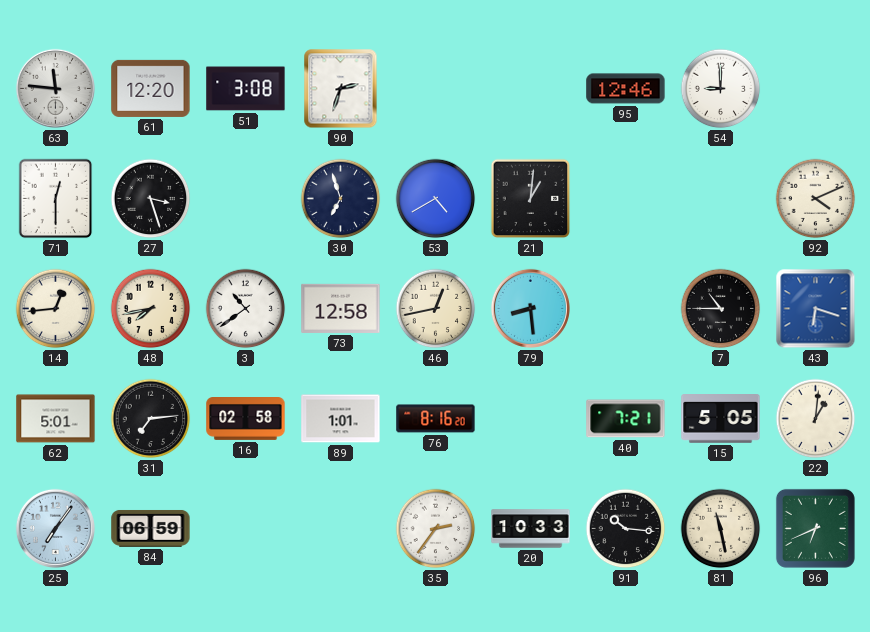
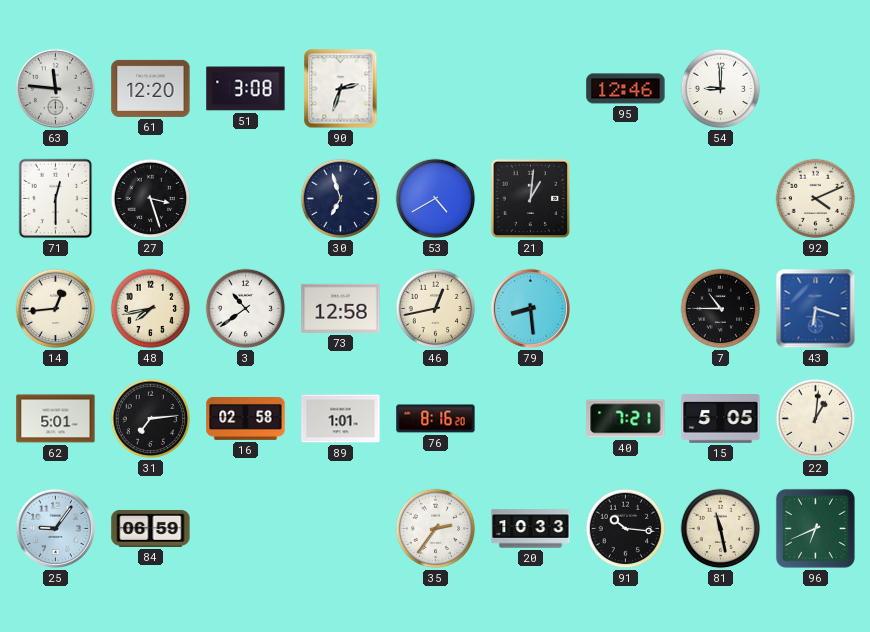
25: 7:06 -> 9:06
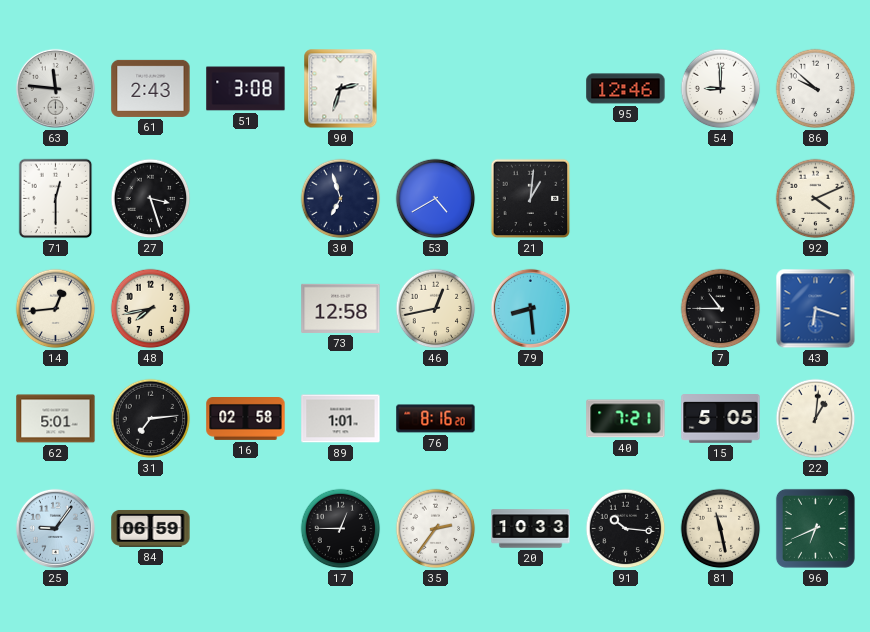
61: 12:20 -> 2:43
86: none -> 9:52
3: 10:39 -> none
17: none -> 12:45
